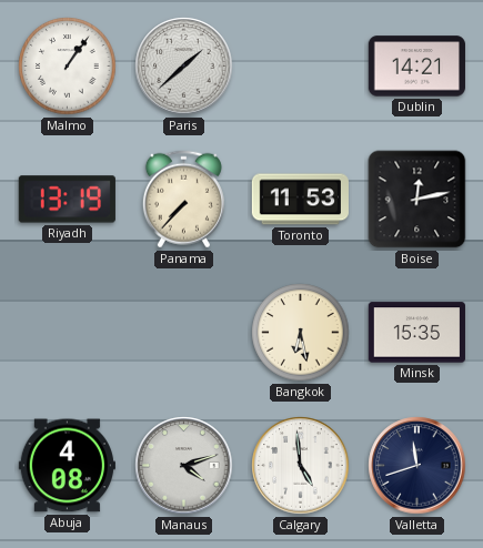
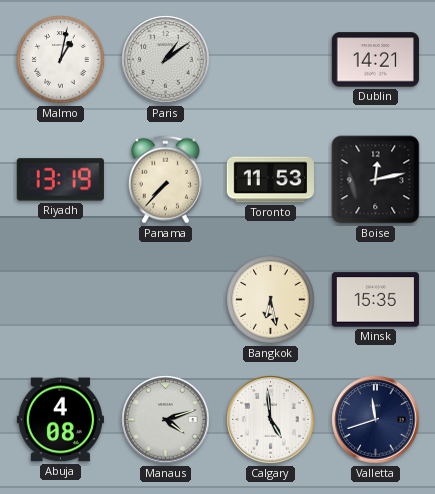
Malmo: 1:06 -> 1:02
Paris: 1:38 -> 1:09
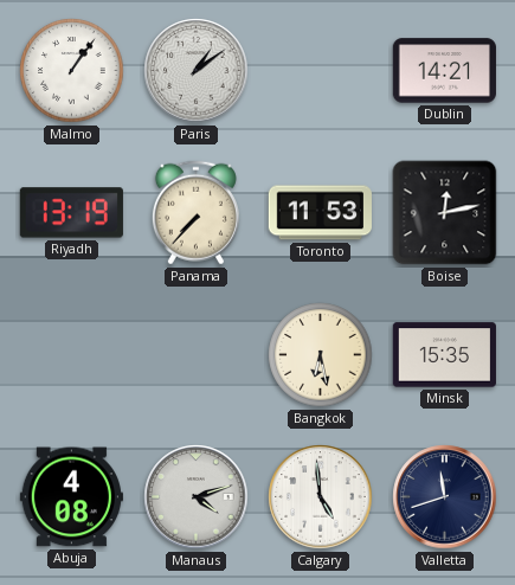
Malmo: 1:02 -> 1:06
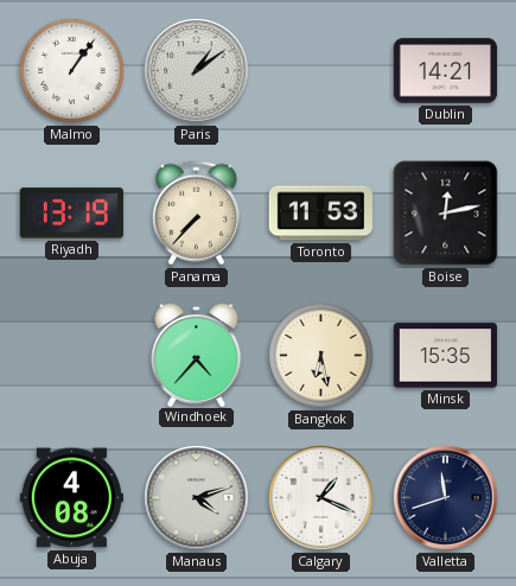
Windhoek: none -> 4:37
Calgary: 4:59 -> 1:19
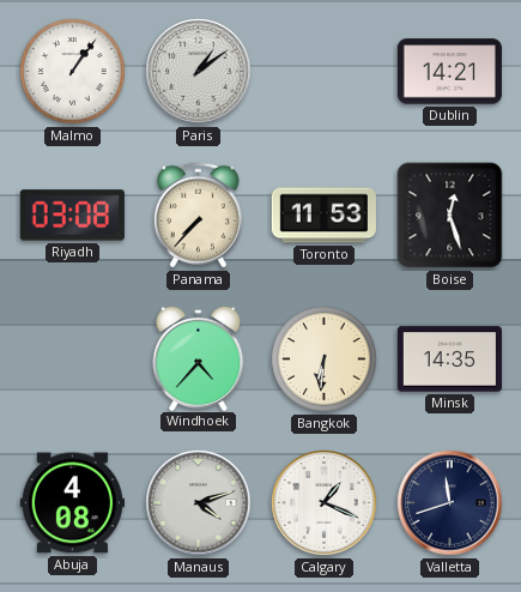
Riyadh: 13:19 -> 03:08
Boise: 12:13 -> 12:27
Bangkok: 6:28 -> 6:31
Minsk: 15:35 -> 14:35
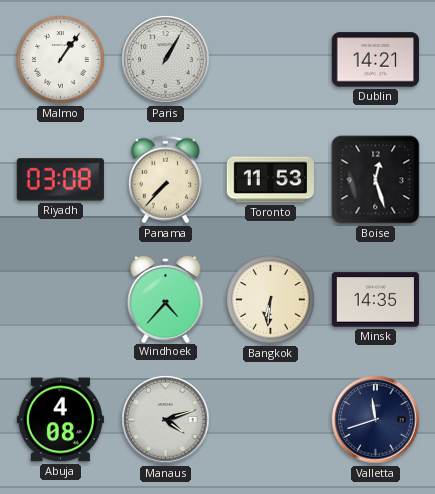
Paris: 1:09 -> 1:05
Calgary: 1:19 -> none
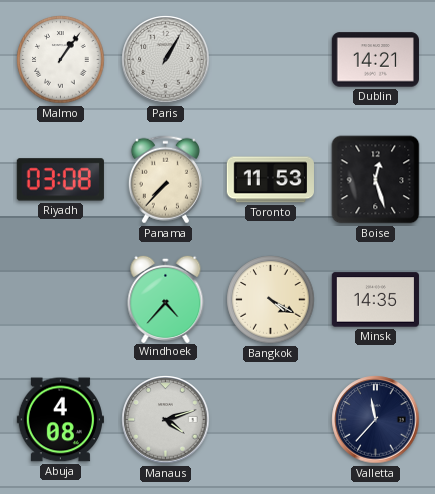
Bangkok: 6:31 -> 4:20
Valletta: 11:42 -> 11:37
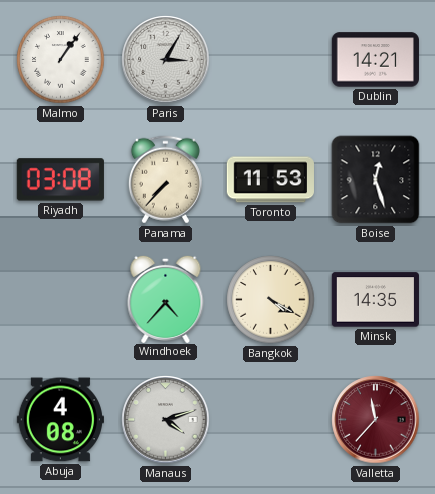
Paris: 1:05 -> 3:05
Valletta dial: navy -> burgundy
